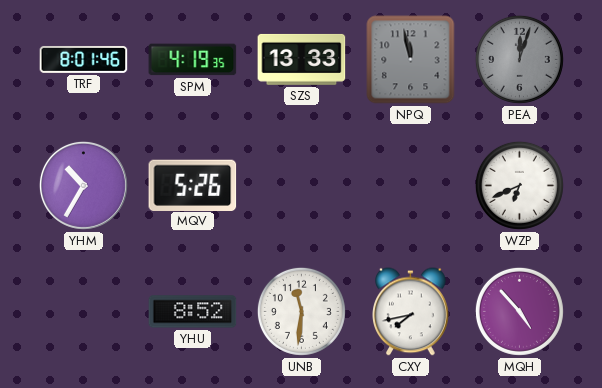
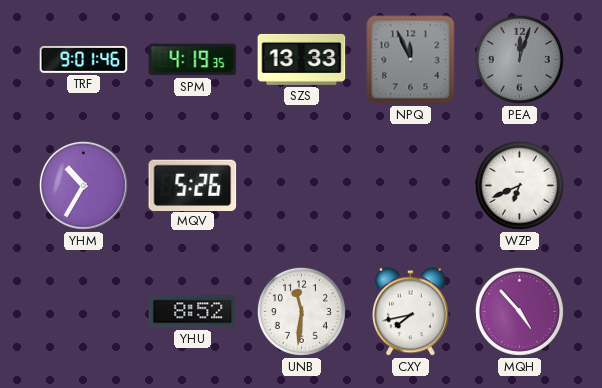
TRF: 8:01 -> 9:01
NPQ: 11:58 -> 11:56
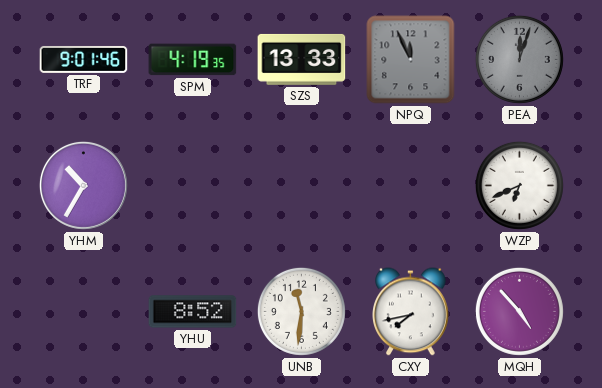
MQV: 5:26 -> none
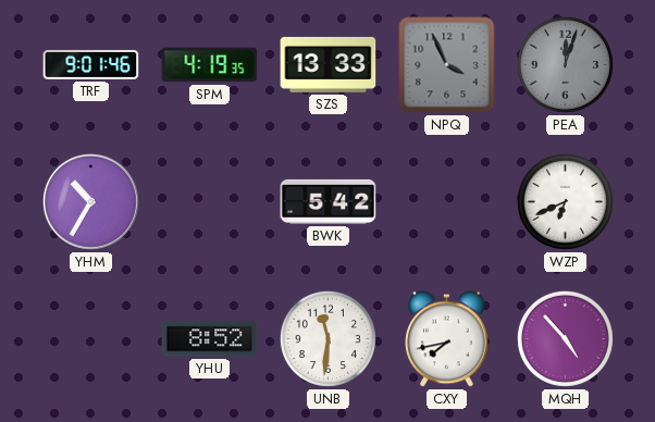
NPQ: 11:56 -> 3:56
BWK: none -> 5:42
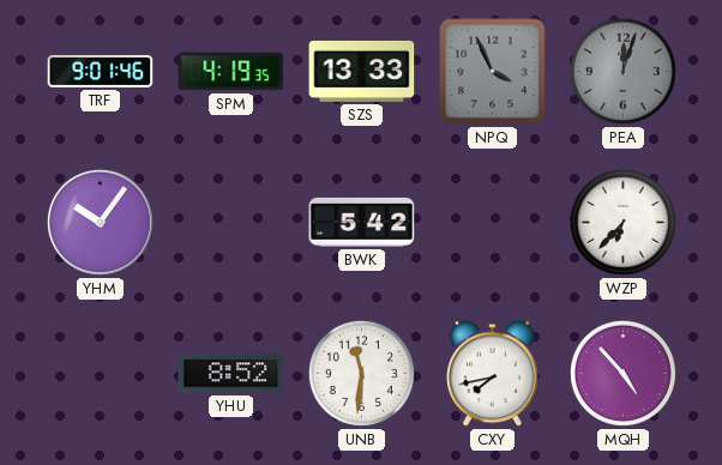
YHM: 10:35 -> 10:06
WZP: 6:41 -> 6:37
